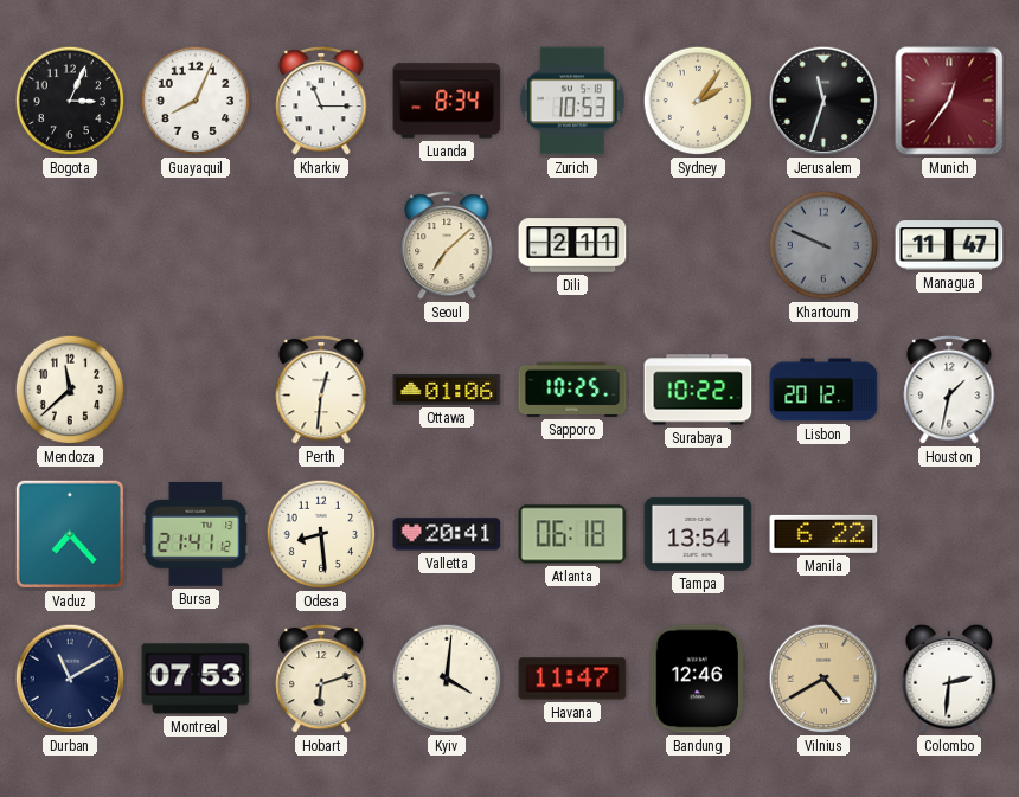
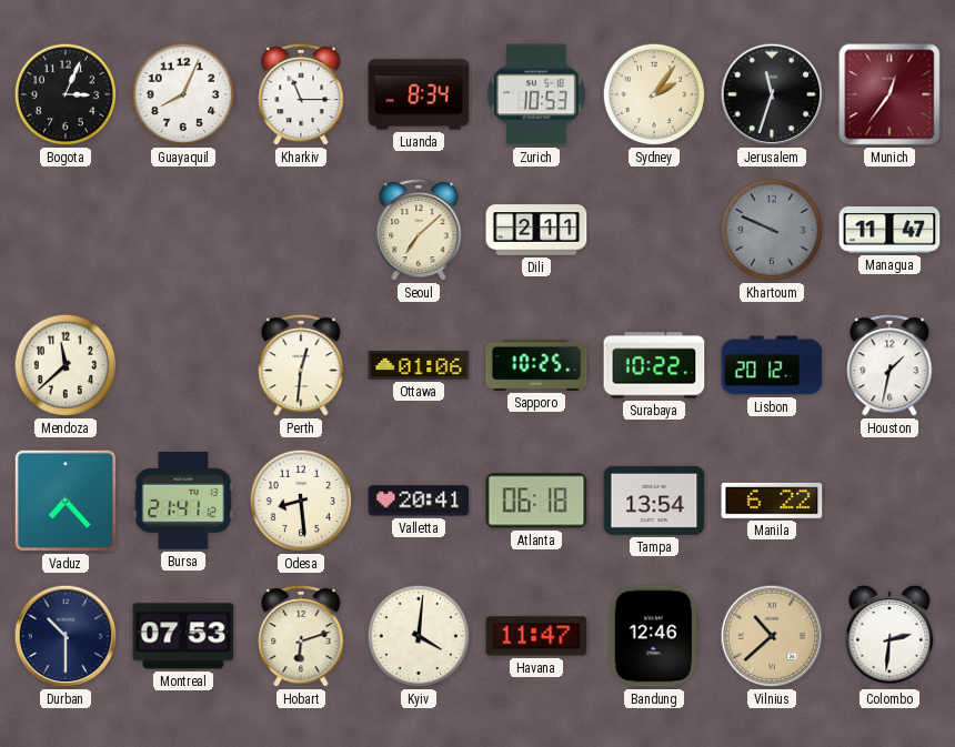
Durban: 11:10 -> 10:30
Vilnius: 4:40 -> 10:38
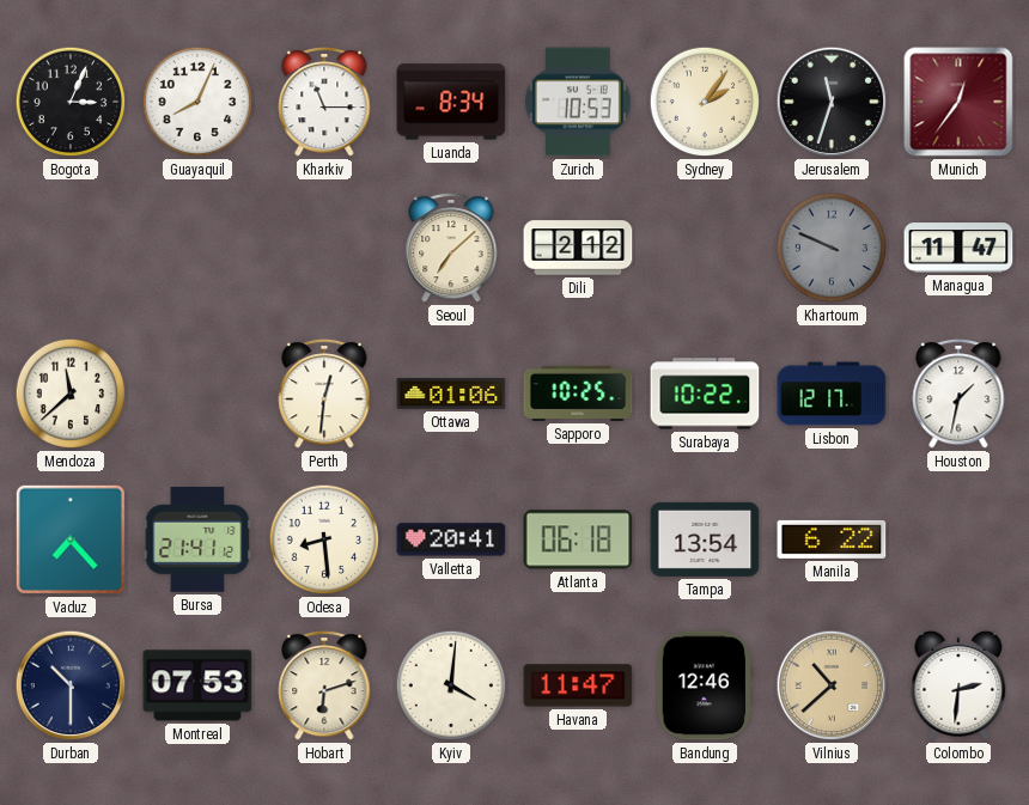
Dili: 2:11 -> 2:12
Lisbon: 20:12 -> 12:17
